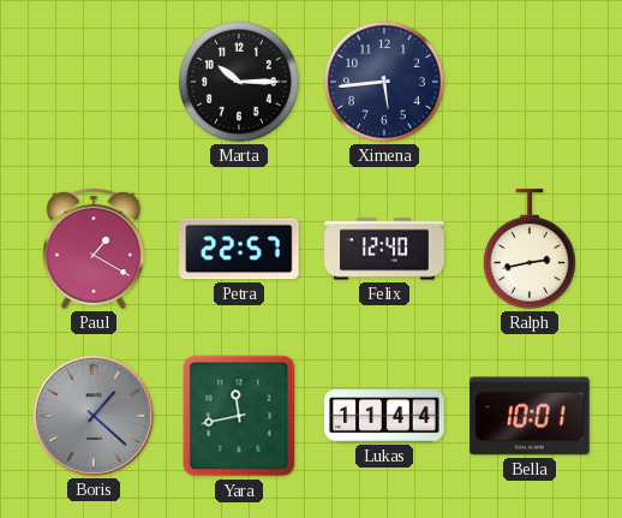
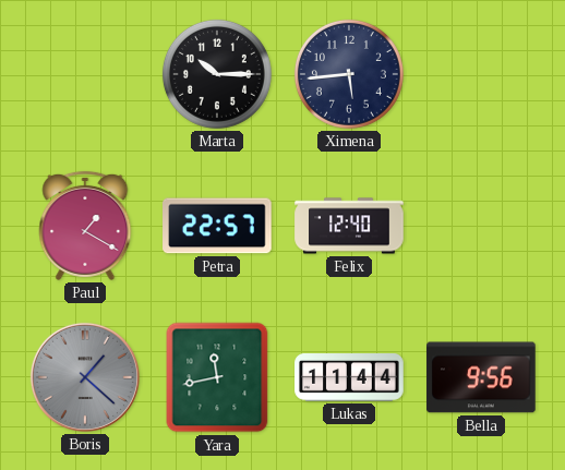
Ralph: 2:43 -> none
Bella: 10:01 -> 9:56
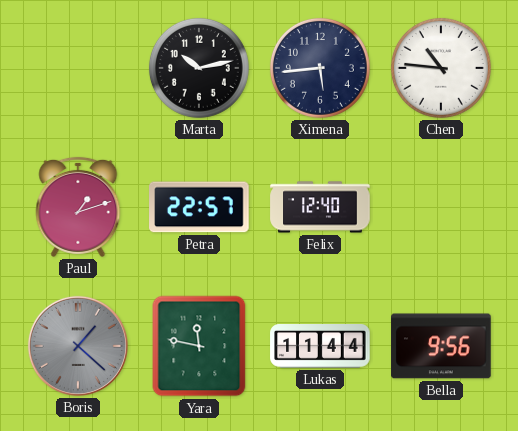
Marta: 10:15 -> 10:13
Chen: none -> 10:46
Paul: 1:20 -> 1:12
Yara: 11:43 -> 11:47
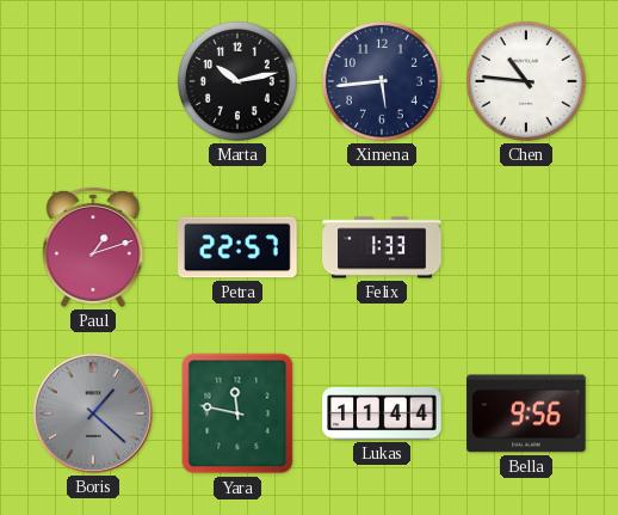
Felix: 12:40 -> 1:33
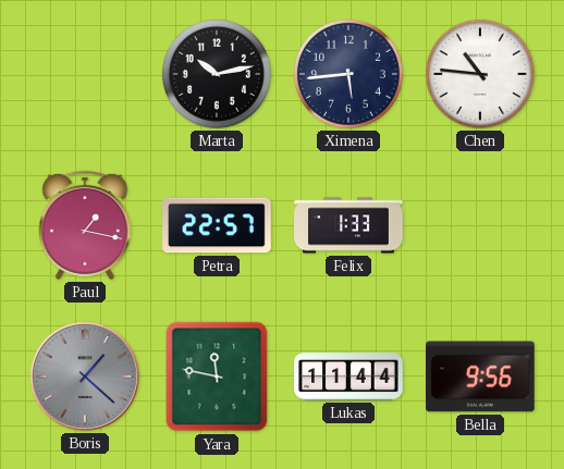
Paul: 1:12 -> 1:17
